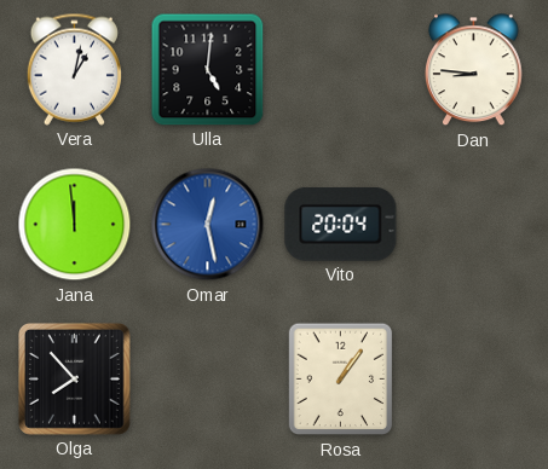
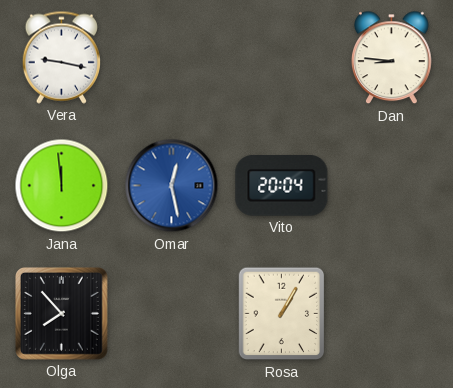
Vera: 1:02 -> 9:17
Ulla: 5:01 -> none
Rosa: 1:06 -> 1:05
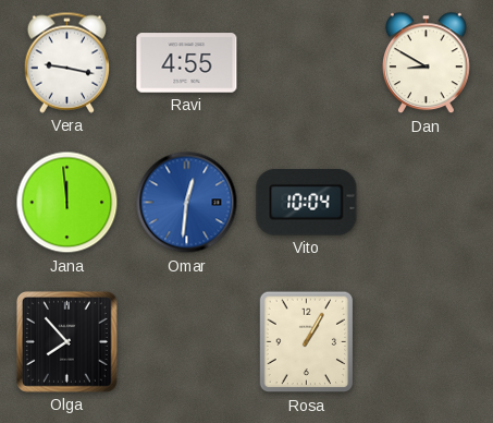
Ravi: none -> 4:55
Dan: 8:46 -> 8:50
Omar: 12:28 -> 12:31
Vito: 20:04 -> 10:04
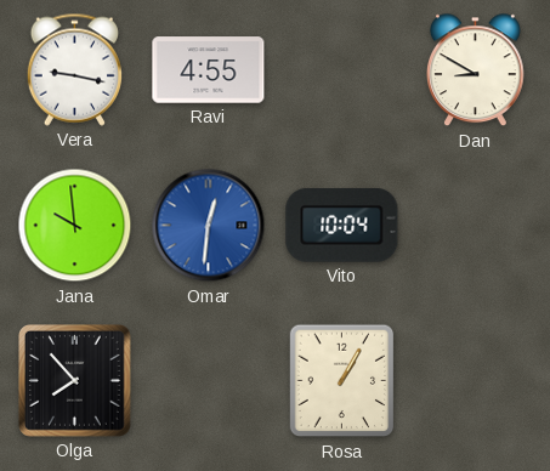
Jana: 11:59 -> 9:59
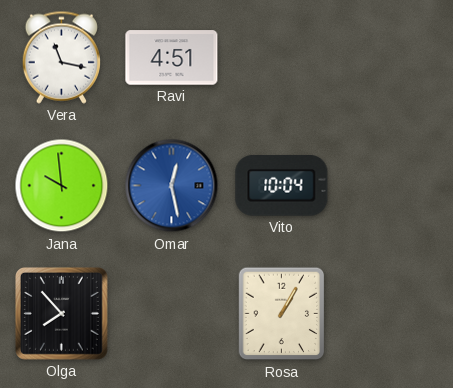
Vera: 9:17 -> 11:17
Ravi: 4:55 -> 4:51
Dan: 8:50 -> none
Omar: 12:31 -> 12:28
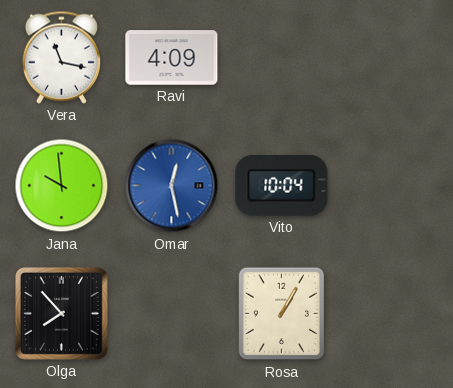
Ravi: 4:51 -> 4:09
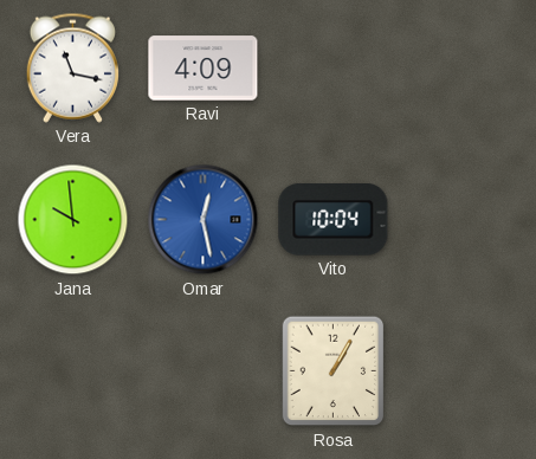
Olga: 7:53 -> none
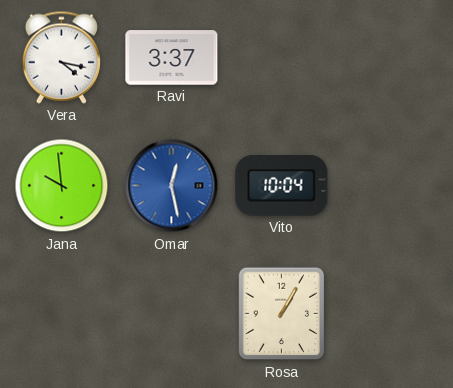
Vera: 11:17 -> 4:17
Ravi: 4:09 -> 3:37
